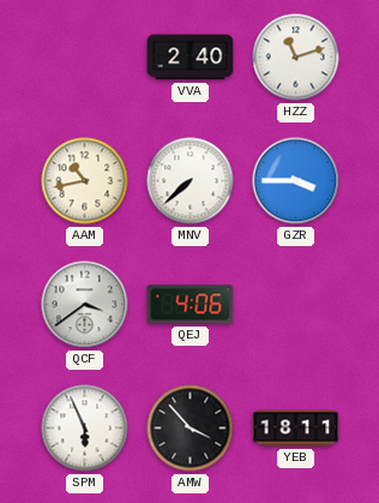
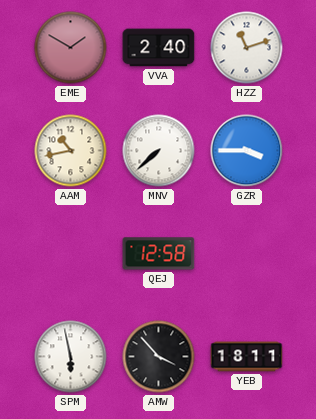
EME: none -> 1:50
QCF: 3:39 -> none
QEJ: 4:06 -> 12:58
SPM: 5:56 -> 5:58
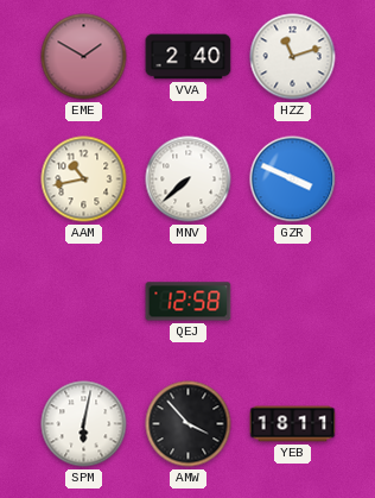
GZR: 3:45 -> 3:49
SPM: 5:58 -> 6:02
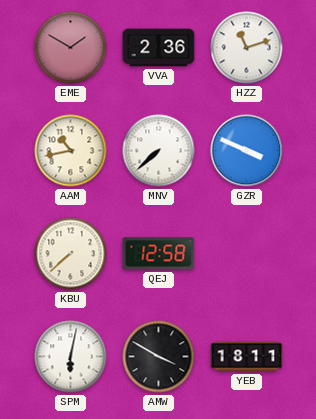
VVA: 2:40 -> 2:36
KBU: none -> 7:38
AMW: 3:53 -> 3:50
